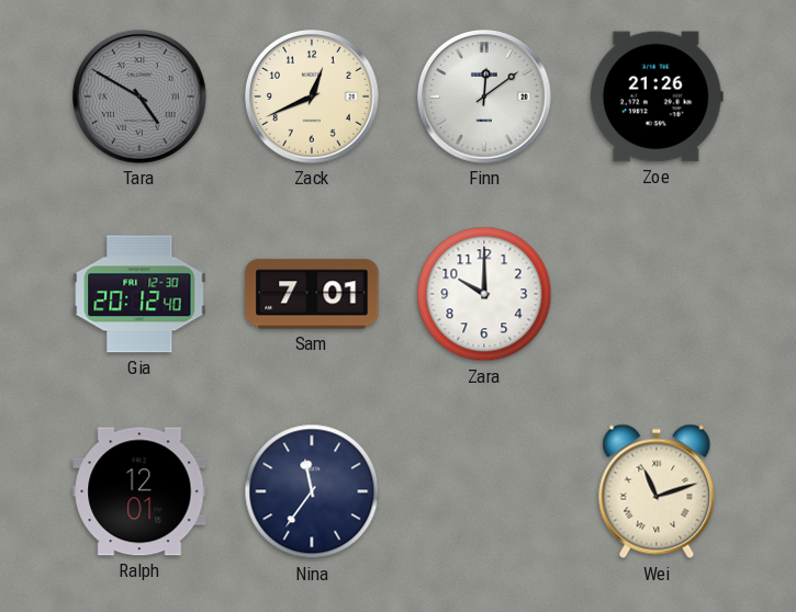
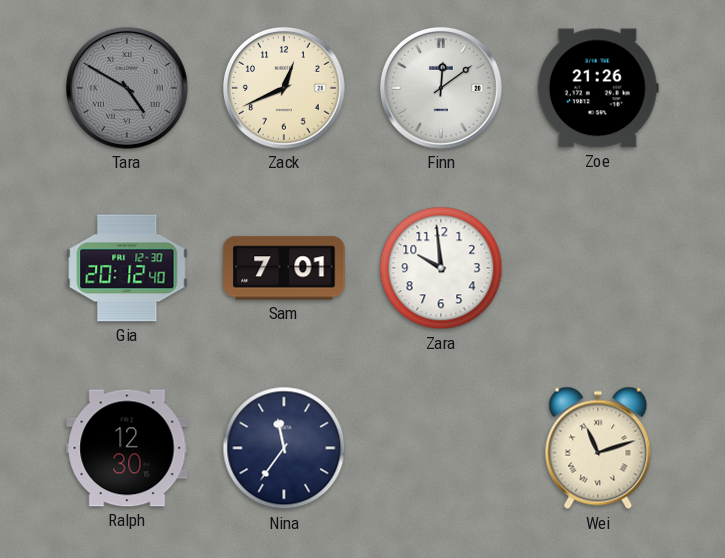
Zara: 10:00 -> 9:59
Ralph: 12:01 -> 12:30
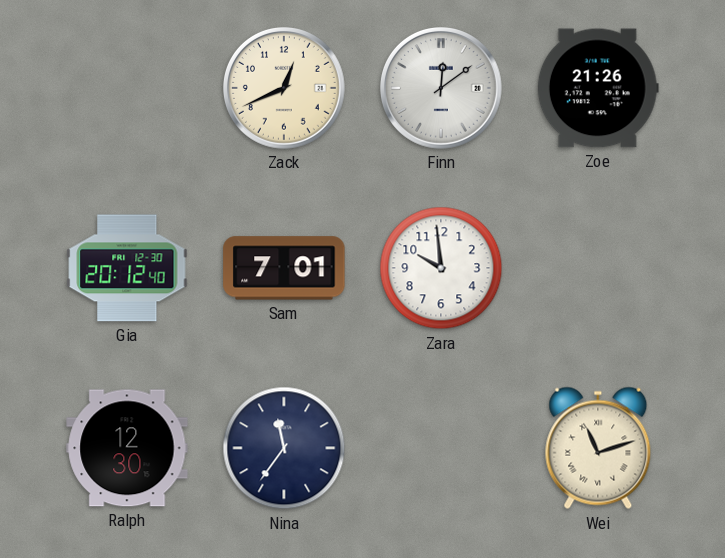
Tara: 4:50 -> none
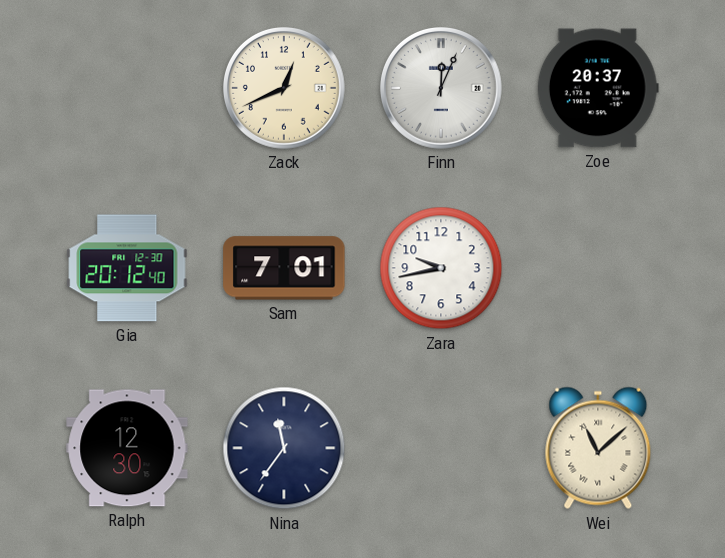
Finn: 12:09 -> 12:04
Zoe: 21:26 -> 20:37
Zara: 9:59 -> 9:43
Wei: 11:12 -> 11:08
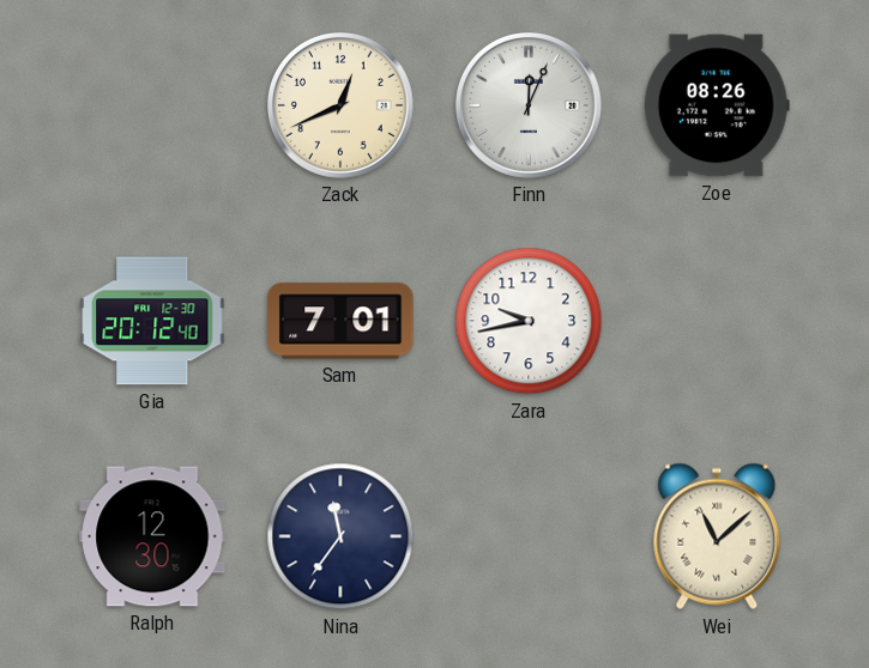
Zoe: 20:37 -> 08:26
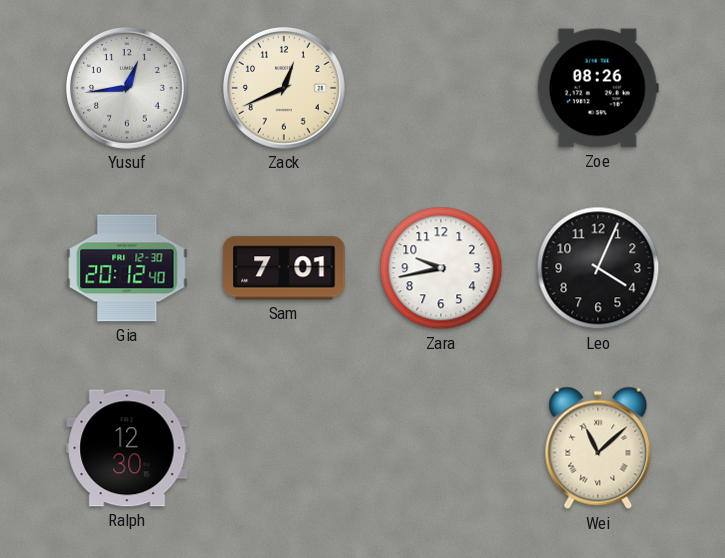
Yusuf: none -> 12:44
Finn: 12:04 -> none
Leo: none -> 4:04
Nina: 11:36 -> none
